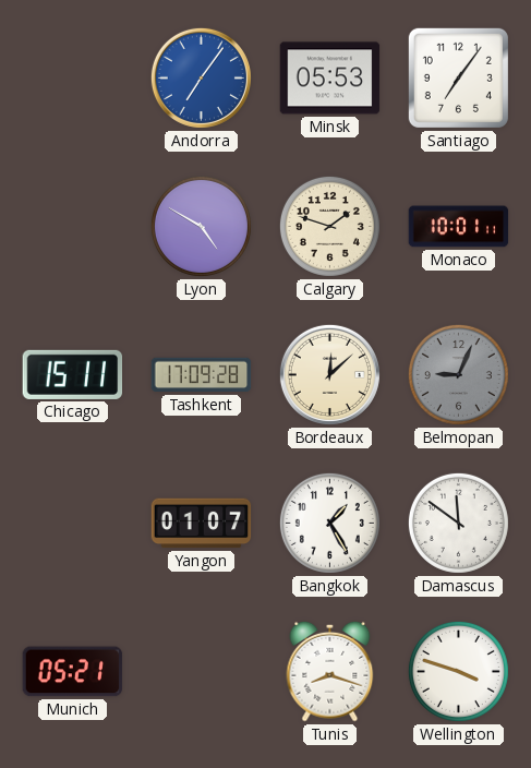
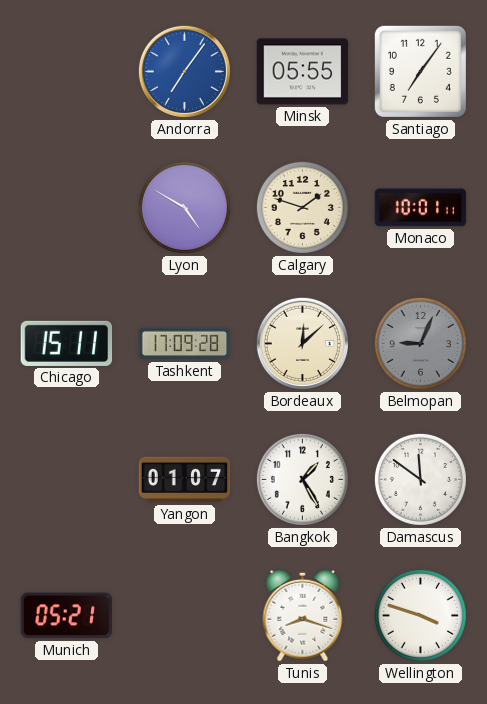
Minsk: 05:53 -> 05:55
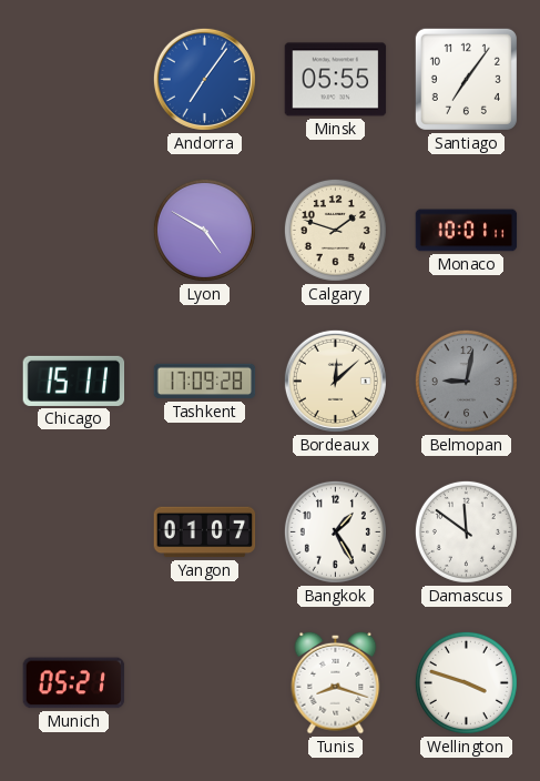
Belmopan: 9:04 -> 9:02
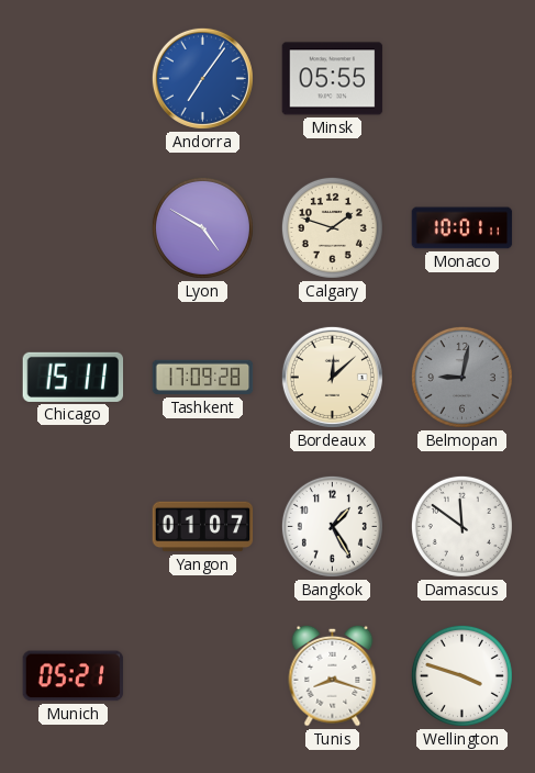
Santiago: 7:06 -> none
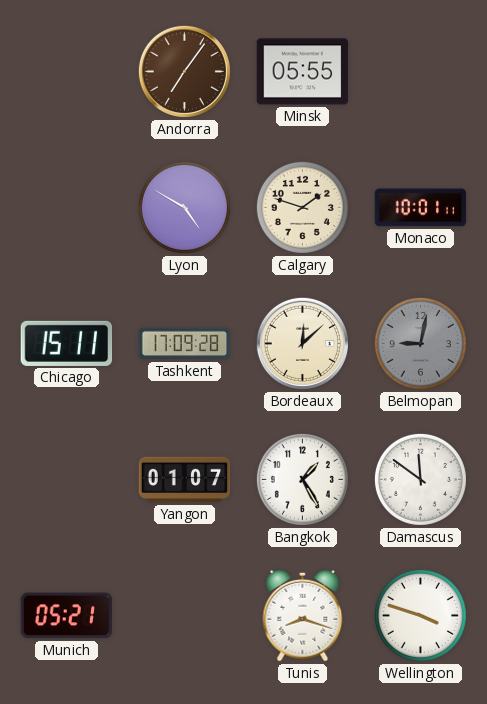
Andorra dial: blue -> brown
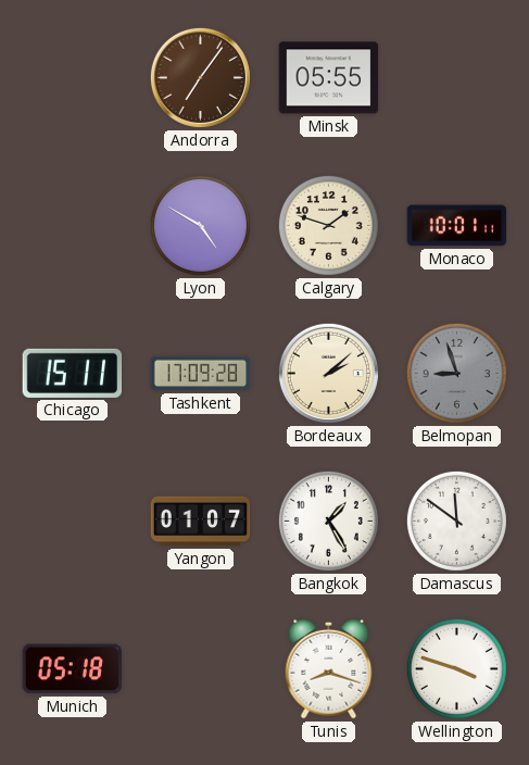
Bordeaux: 12:08 -> 2:08
Belmopan: 9:02 -> 8:57
Munich: 05:21 -> 05:18
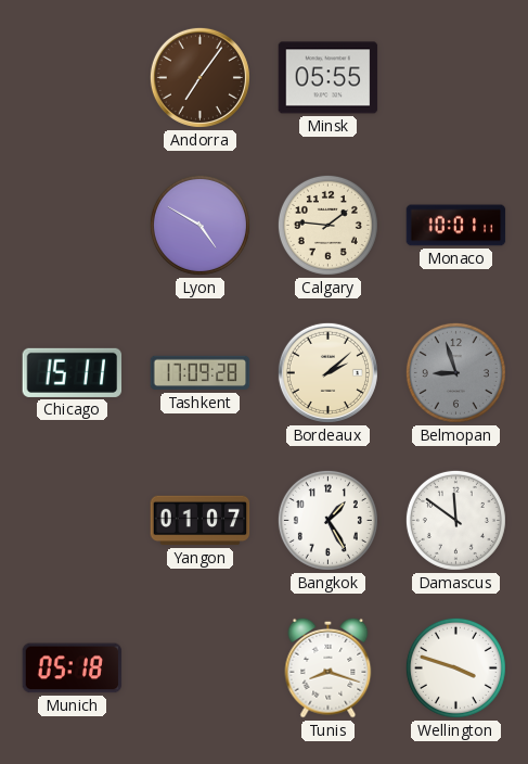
Calgary: 1:48 -> 1:46
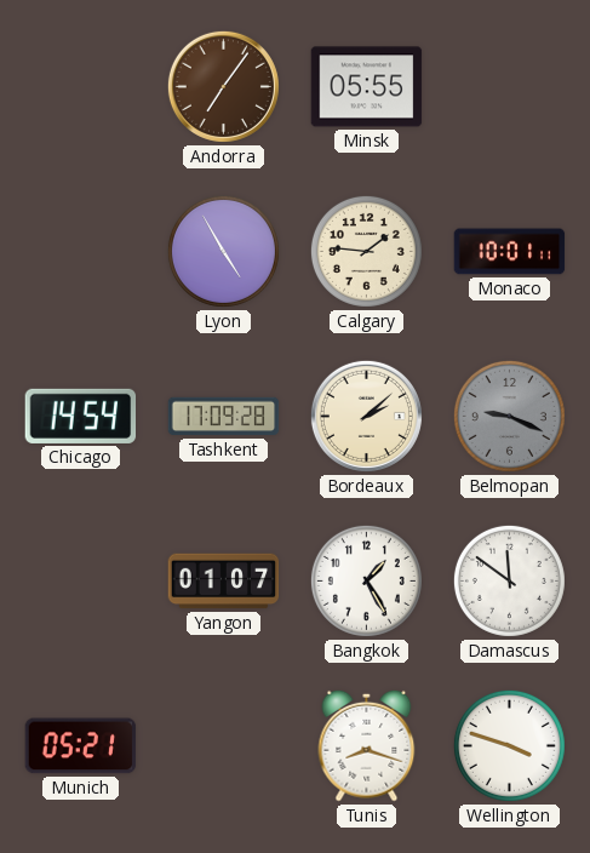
Lyon: 4:50 -> 4:55
Chicago: 15:11 -> 14:54
Belmopan: 8:57 -> 9:19
Munich: 05:18 -> 05:21
